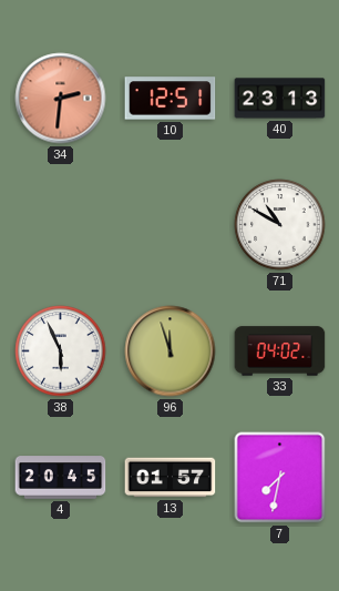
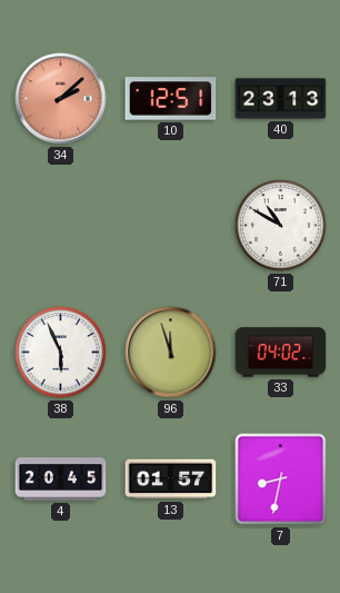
34: 2:31 -> 2:08
7: 7:32 -> 8:32
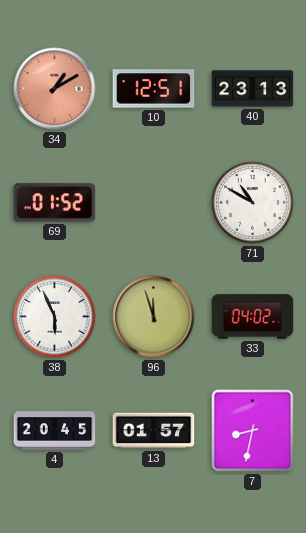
34: 2:08 -> 1:10
69: none -> 01:52
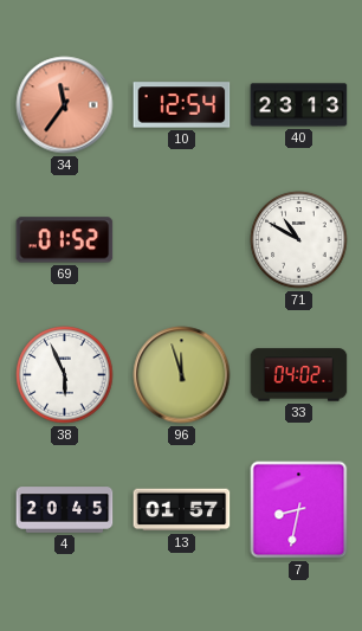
34: 1:10 -> 11:36
10: 12:51 -> 12:54
